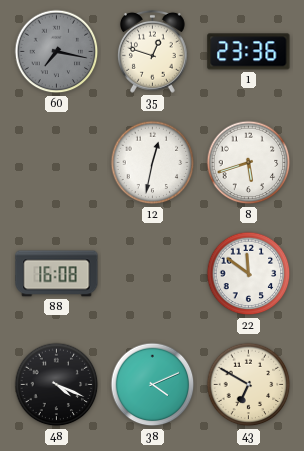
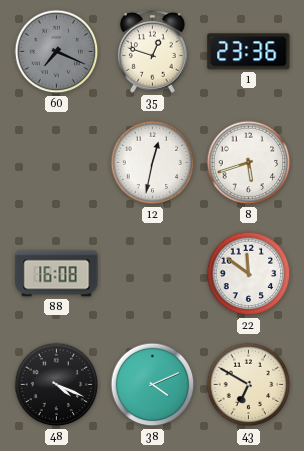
60: 7:17 -> 7:19
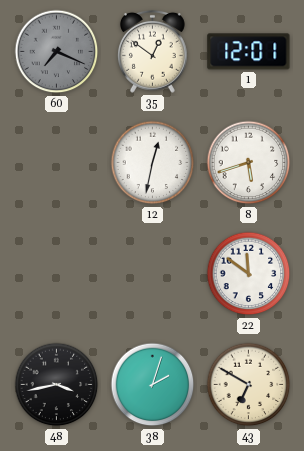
35: 12:48 -> 12:51
1: 23:36 -> 12:01
88: 16:08 -> none
48: 4:19 -> 3:43
38: 4:11 -> 2:03
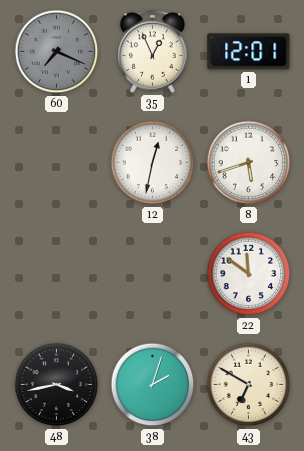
35: 12:51 -> 12:56
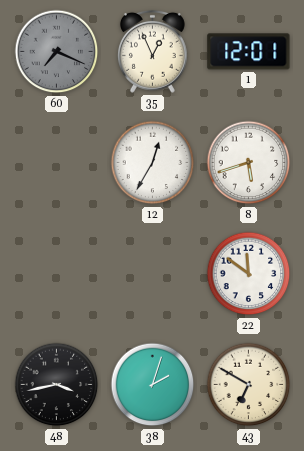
12: 12:32 -> 12:35
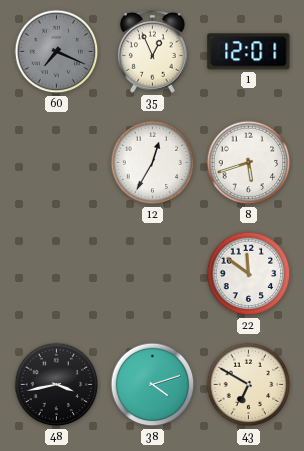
38: 2:03 -> 4:12
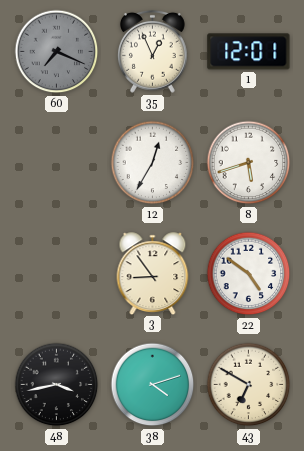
3: none -> 8:54
22: 11:51 -> 4:51
